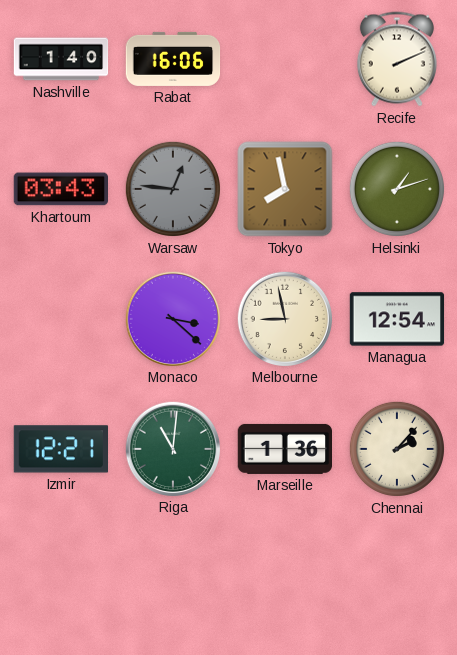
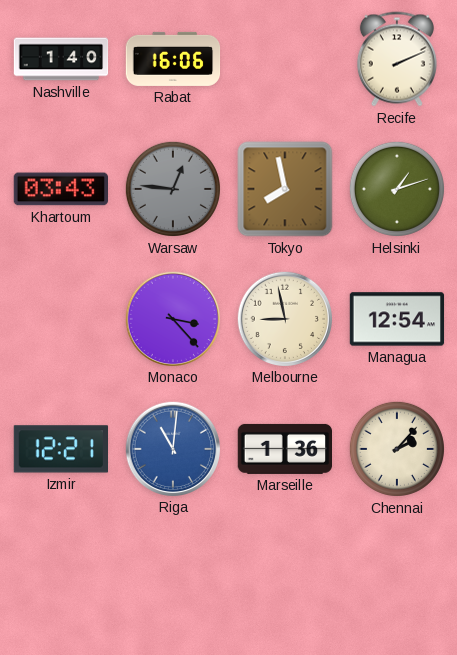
Monaco: 3:22 -> 3:23
Riga dial: green -> blue
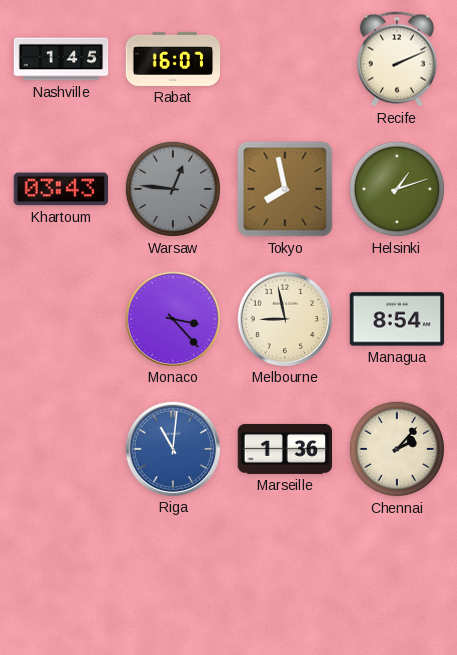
Nashville: 1:40 -> 1:45
Rabat: 16:06 -> 16:07
Managua: 12:54 -> 8:54
Izmir: 12:21 -> none
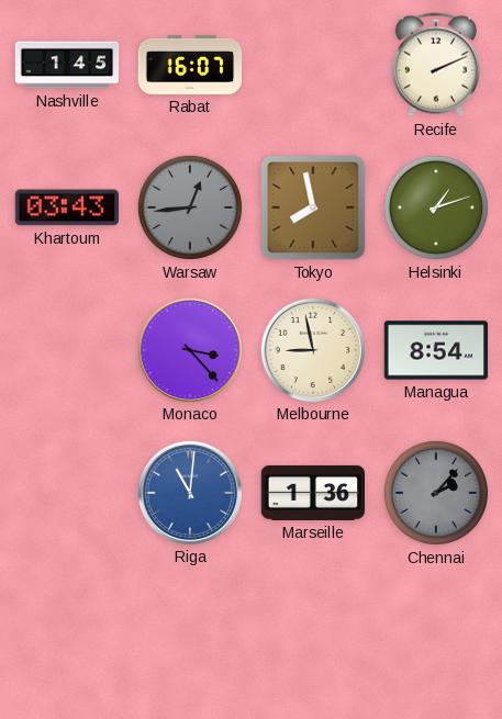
Warsaw: 12:46 -> 12:44
Chennai dial: cream -> grey
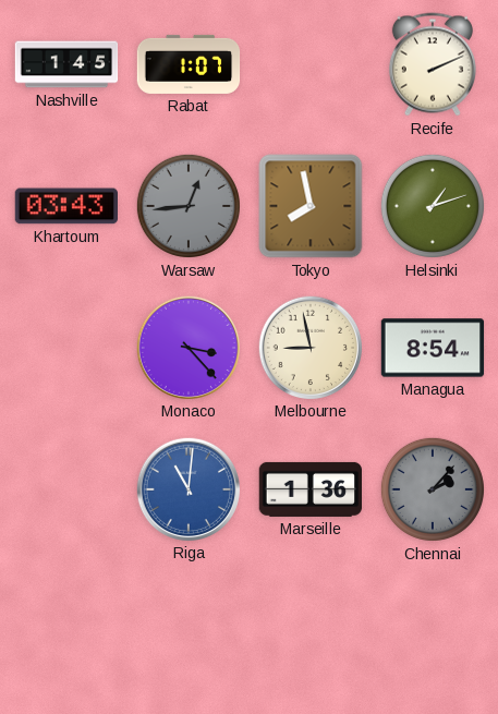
Rabat: 16:07 -> 1:07
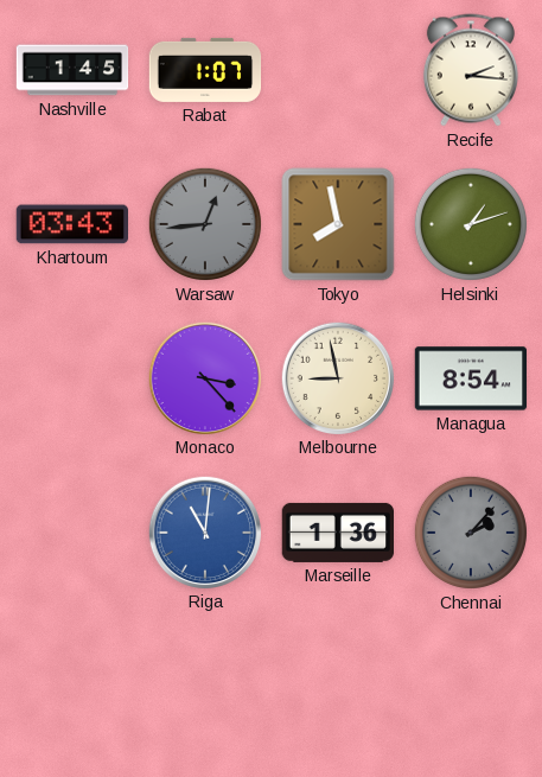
Recife: 2:11 -> 2:16
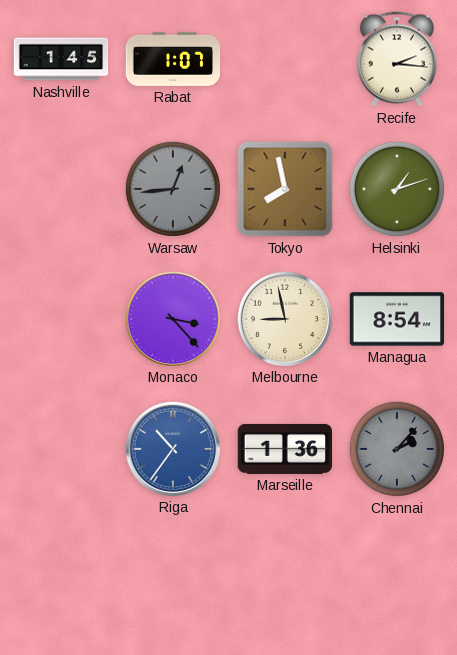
Khartoum: 03:43 -> none
Riga: 11:01 -> 10:36
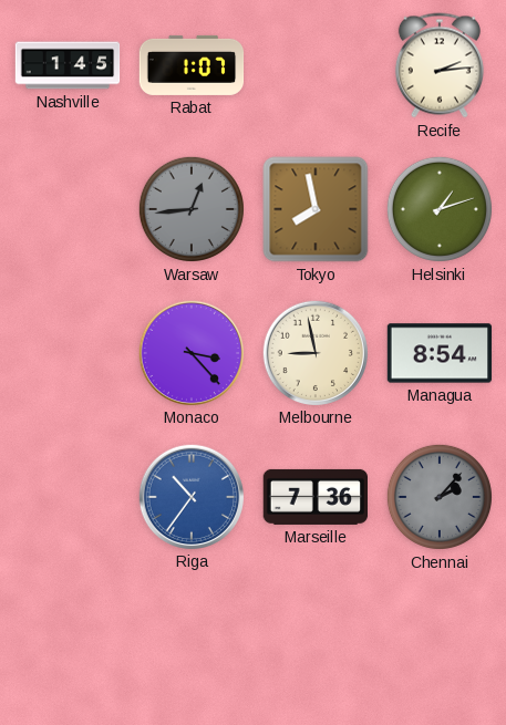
Recife: 2:16 -> 2:14
Marseille: 1:36 -> 7:36
